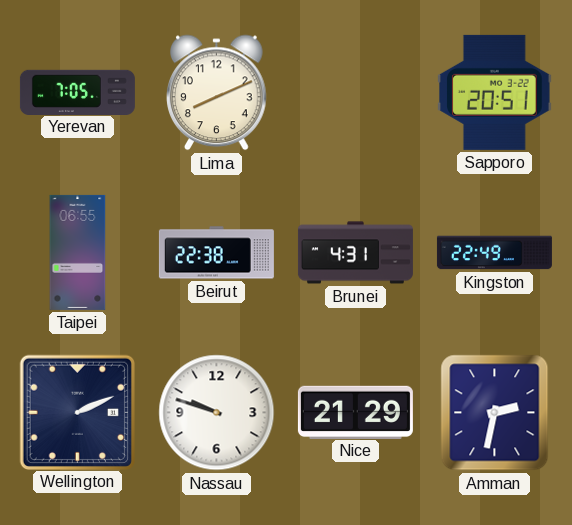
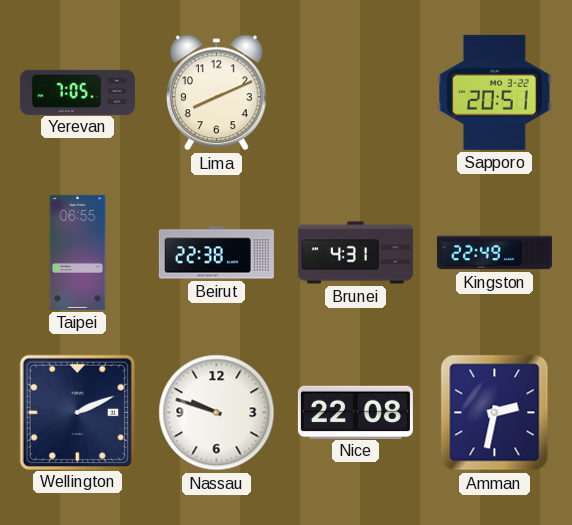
Nice: 21:29 -> 22:08
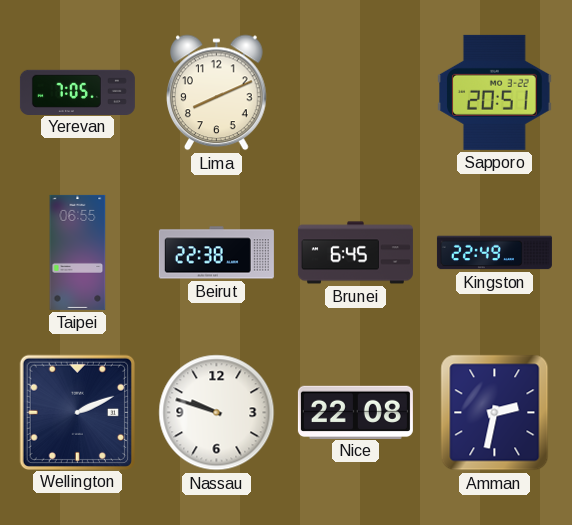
Brunei: 4:31 -> 6:45
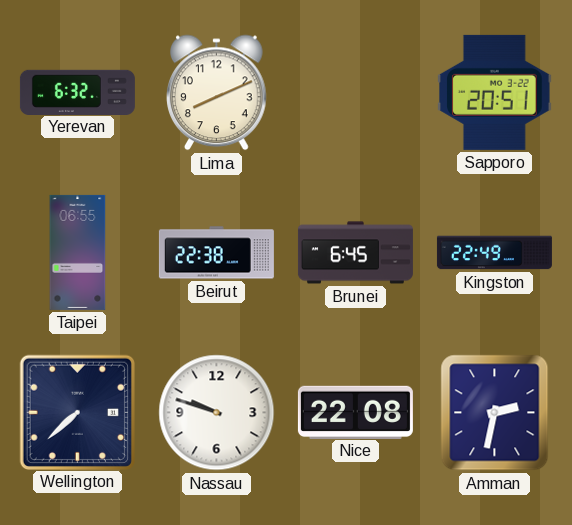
Yerevan: 7:05 -> 6:32
Wellington: 2:11 -> 7:38
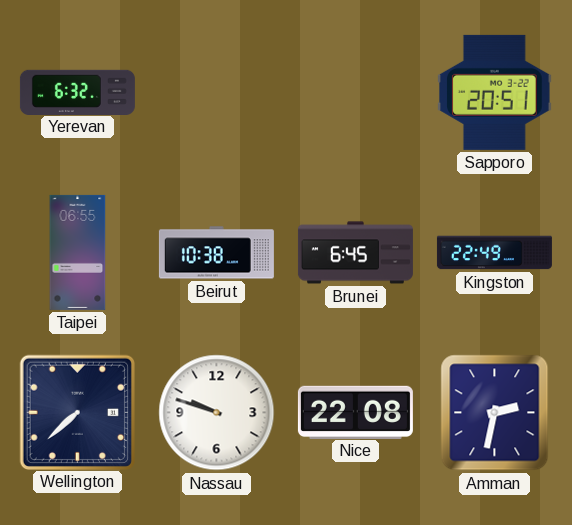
Lima: 8:11 -> none
Beirut: 22:38 -> 10:38
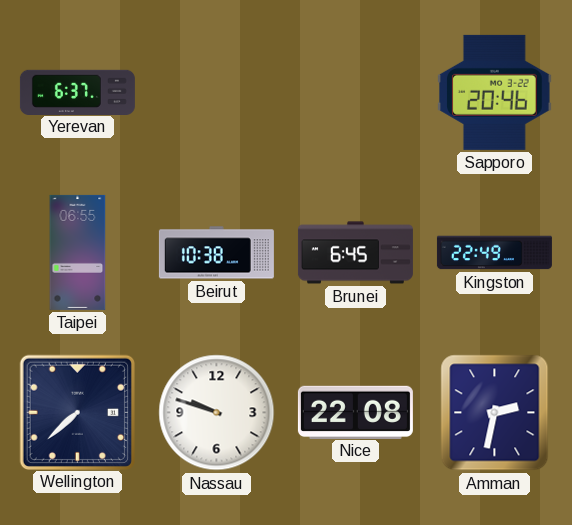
Yerevan: 6:32 -> 6:37
Sapporo: 20:51 -> 20:46
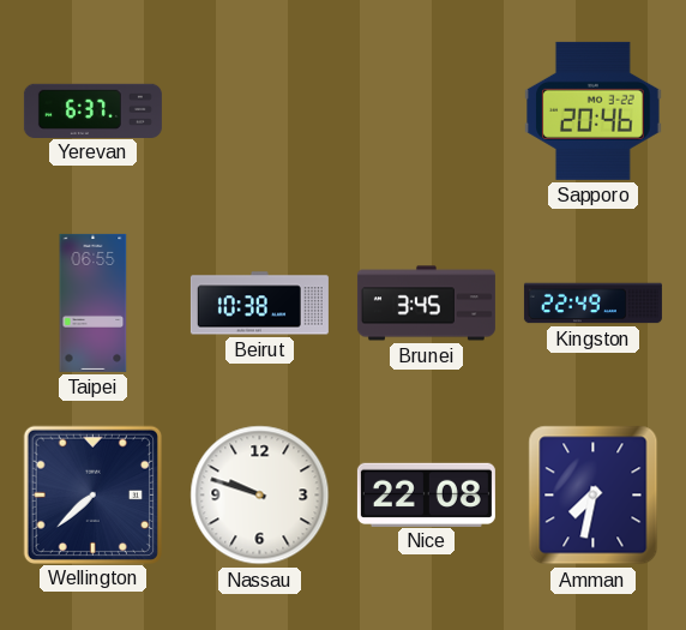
Brunei: 6:45 -> 3:45
Amman: 2:32 -> 7:32
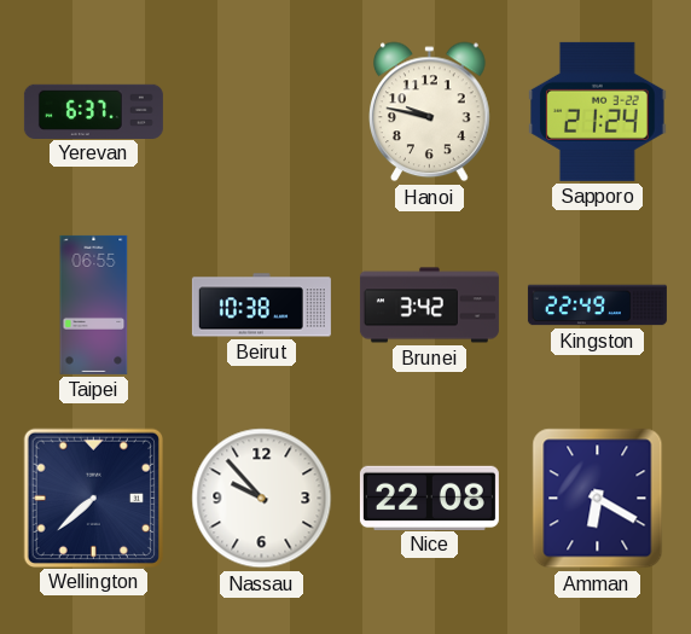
Hanoi: none -> 9:47
Sapporo: 20:46 -> 21:24
Brunei: 3:45 -> 3:42
Nassau: 9:48 -> 9:53
Amman: 7:32 -> 6:20
